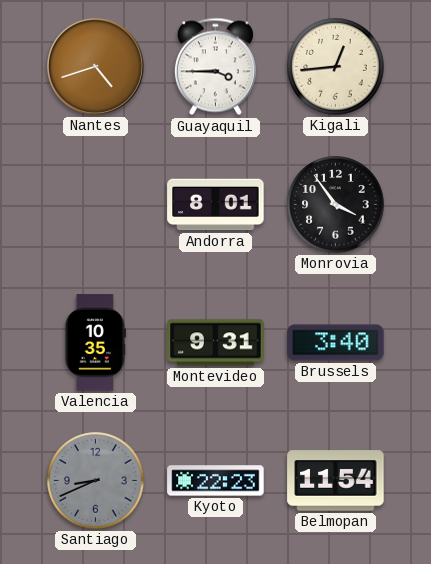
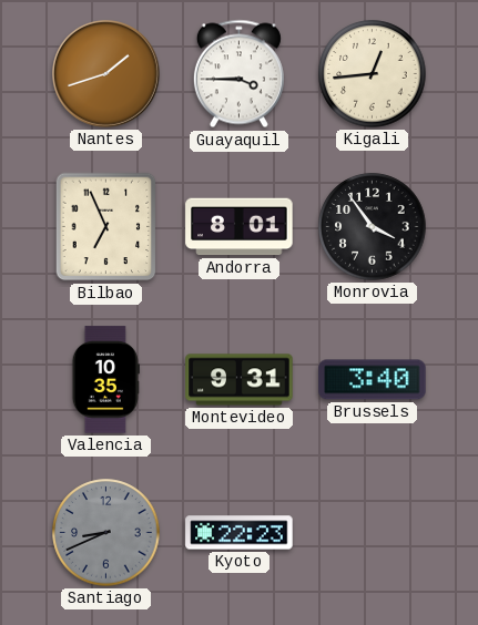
Nantes: 4:42 -> 1:42
Bilbao: none -> 6:56
Belmopan: 11:54 -> none
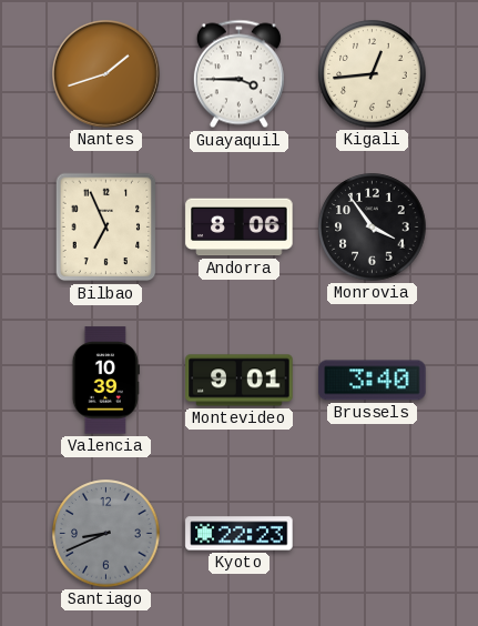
Andorra: 8:01 -> 8:06
Valencia: 10:35 -> 10:39
Montevideo: 9:31 -> 9:01
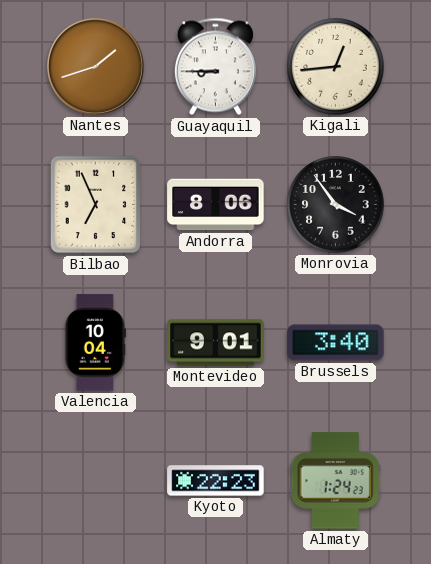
Guayaquil: 3:45 -> 8:45
Valencia: 10:39 -> 10:04
Santiago: 8:41 -> none
Almaty: none -> 1:24
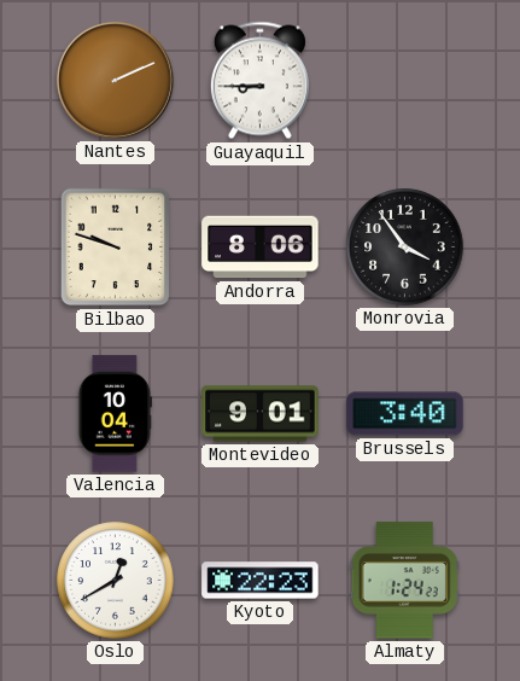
Nantes: 1:42 -> 2:11
Kigali: 12:44 -> none
Bilbao: 6:56 -> 9:48
Oslo: none -> 12:40
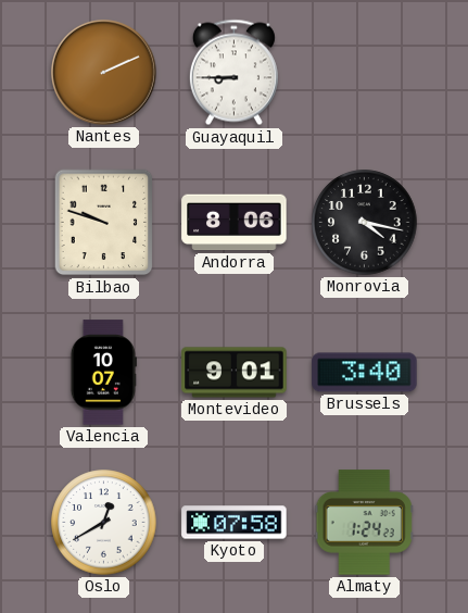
Monrovia: 3:54 -> 4:17
Valencia: 10:04 -> 10:07
Kyoto: 22:23 -> 07:58
